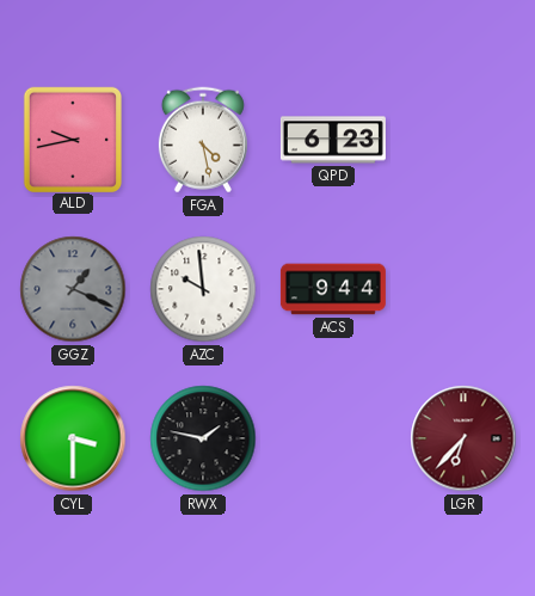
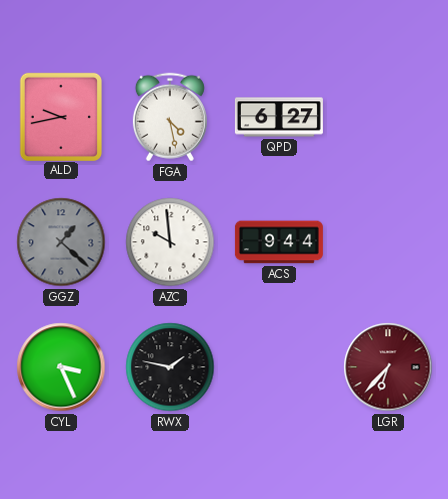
QPD: 6:23 -> 6:27
GGZ: 1:19 -> 1:22
CYL: 3:30 -> 3:26
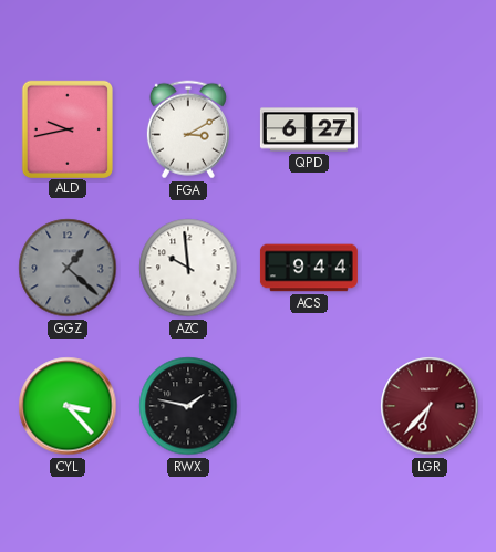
FGA: 4:28 -> 3:10
CYL: 3:26 -> 3:23
